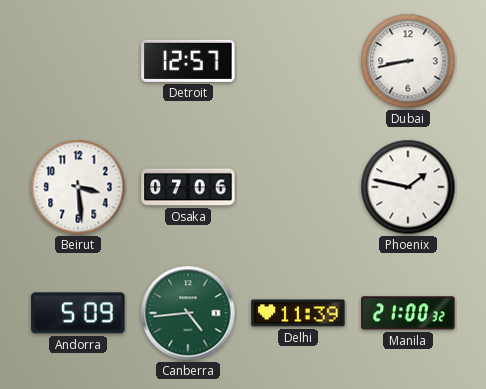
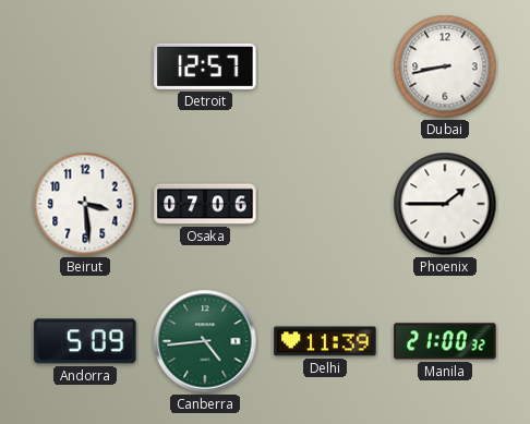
Phoenix: 1:47 -> 1:45
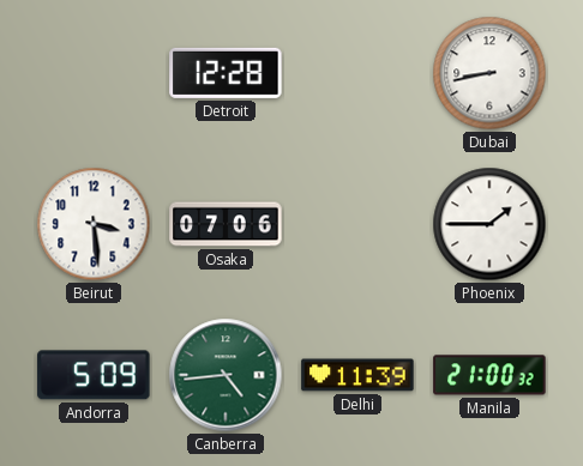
Detroit: 12:57 -> 12:28
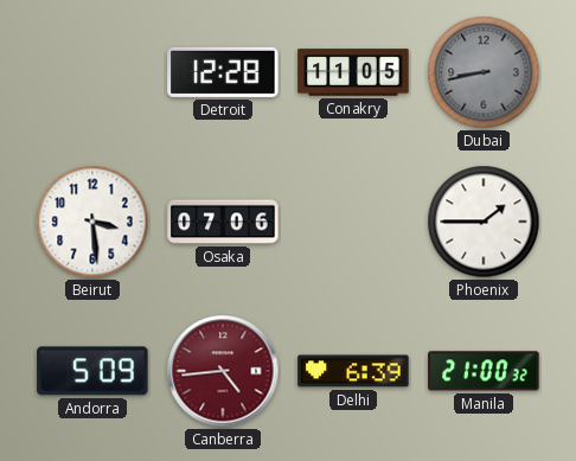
Conakry: none -> 11:05
Dubai dial: white -> grey
Canberra dial: green -> burgundy
Delhi: 11:39 -> 6:39
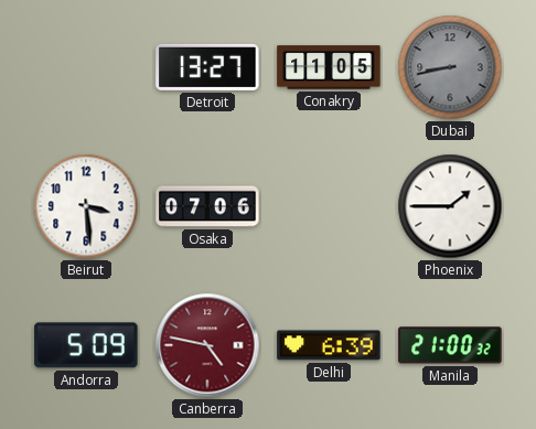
Detroit: 12:28 -> 13:27
Canberra: 4:44 -> 4:47
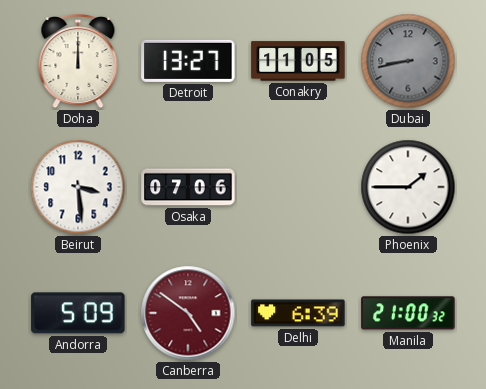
Doha: none -> 12:00
Canberra: 4:47 -> 4:51
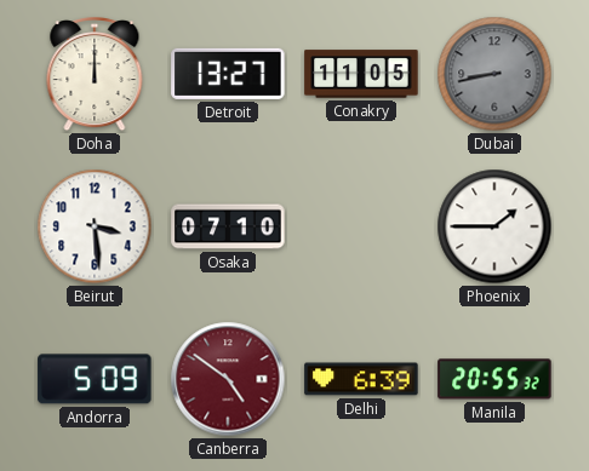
Osaka: 07:06 -> 07:10
Manila: 21:00 -> 20:55
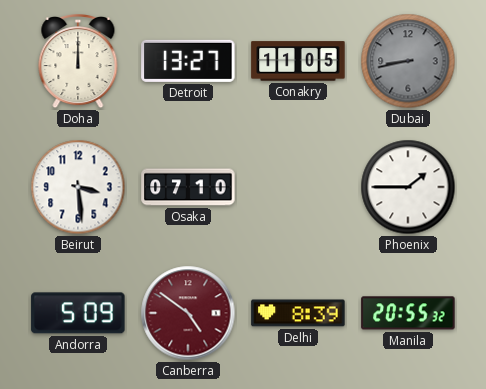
Delhi: 6:39 -> 8:39
